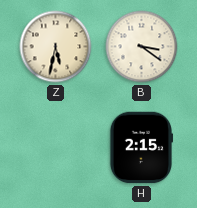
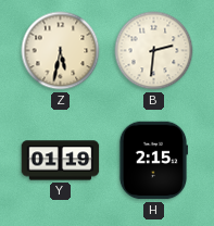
B: 3:21 -> 2:31
Y: none -> 01:19
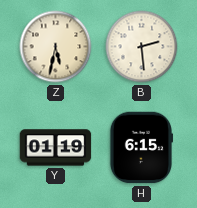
B: 2:31 -> 2:29
H: 2:15 -> 6:15
